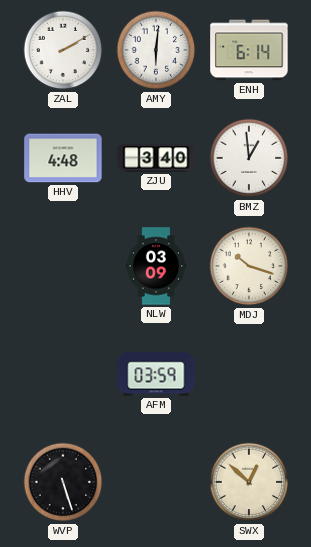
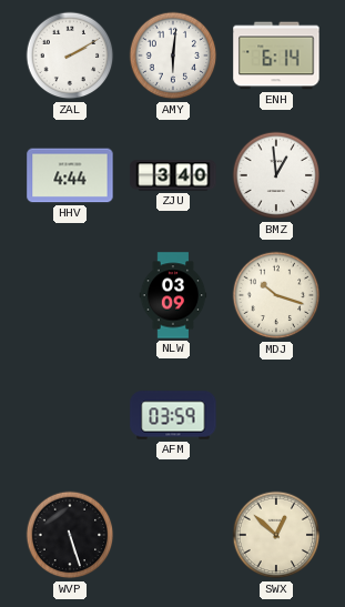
HHV: 4:48 -> 4:44
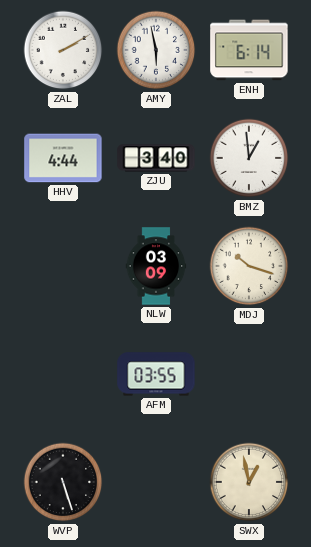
AMY: 6:01 -> 5:58
AFM: 03:59 -> 03:55
SWX: 12:52 -> 12:58
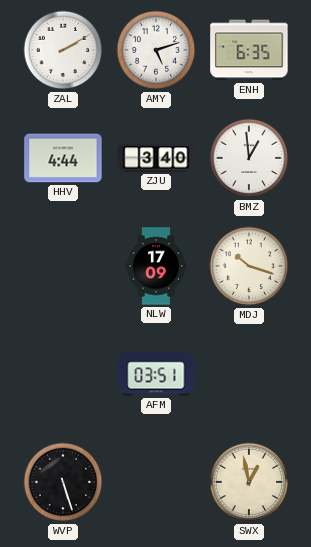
AMY: 5:58 -> 5:12
ENH: 6:14 -> 6:35
NLW: 03:09 -> 17:09
AFM: 03:55 -> 03:51
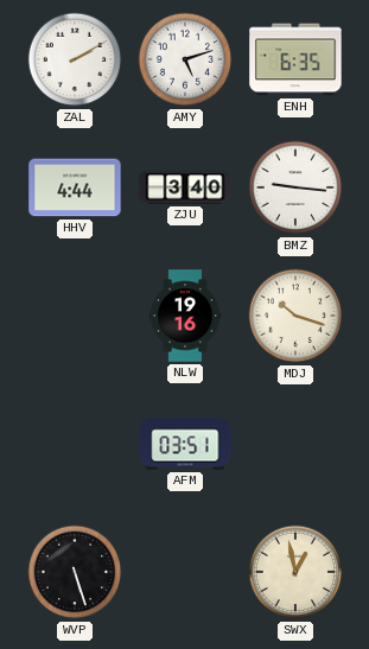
BMZ: 12:59 -> 9:16
NLW: 17:09 -> 19:16
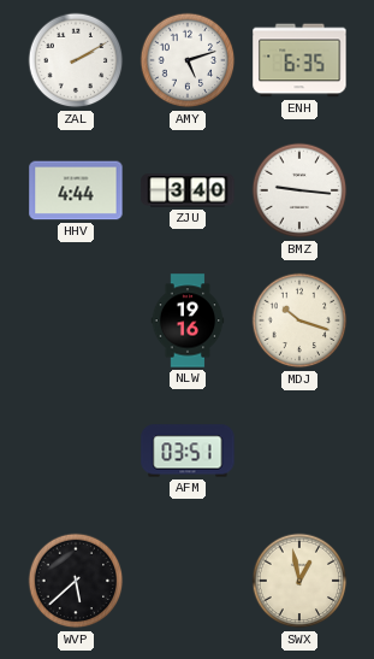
WVP: 5:27 -> 5:38
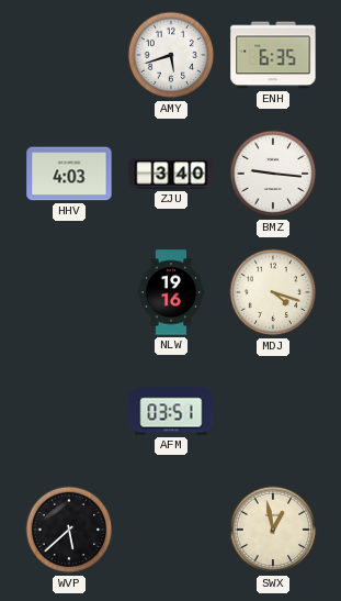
ZAL: 2:10 -> none
AMY: 5:12 -> 5:42
HHV: 4:44 -> 4:03
MDJ: 10:18 -> 4:18
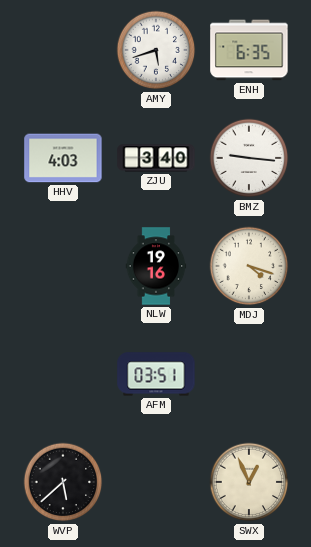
SWX: 12:58 -> 12:56
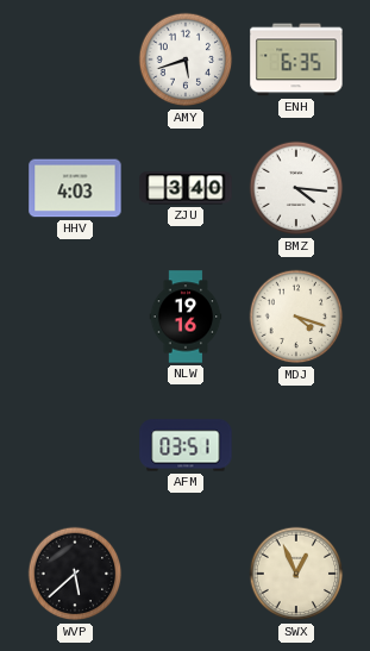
BMZ: 9:16 -> 4:16
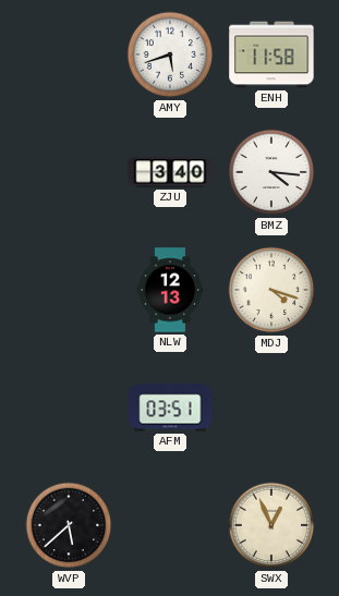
ENH: 6:35 -> 11:58
HHV: 4:03 -> none
NLW: 19:16 -> 12:13
